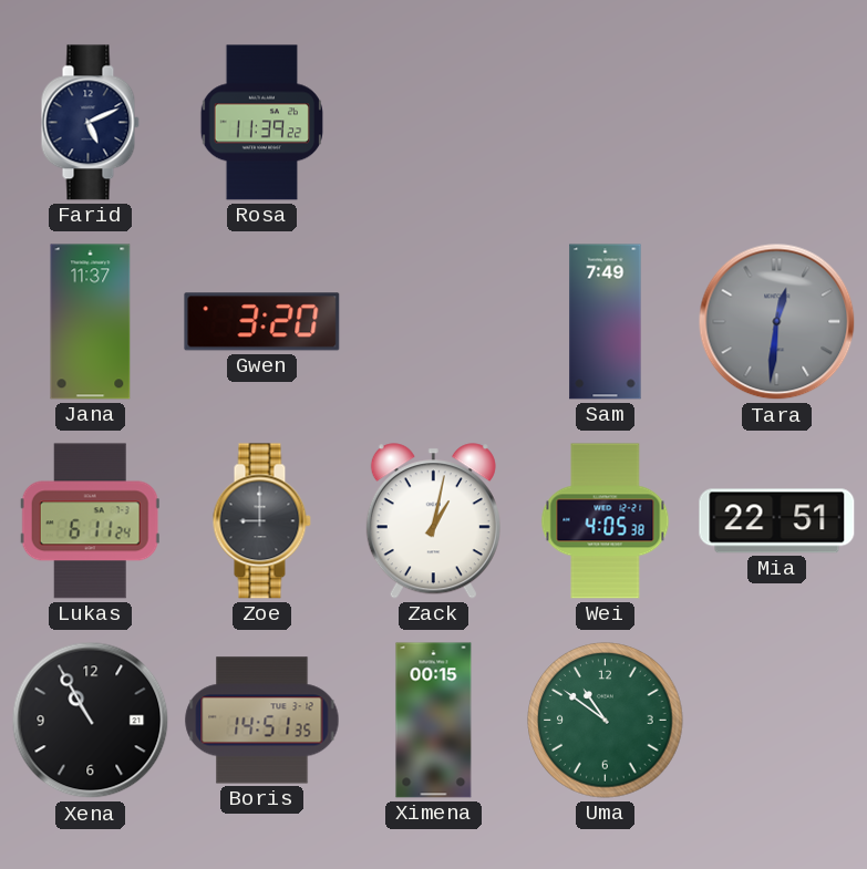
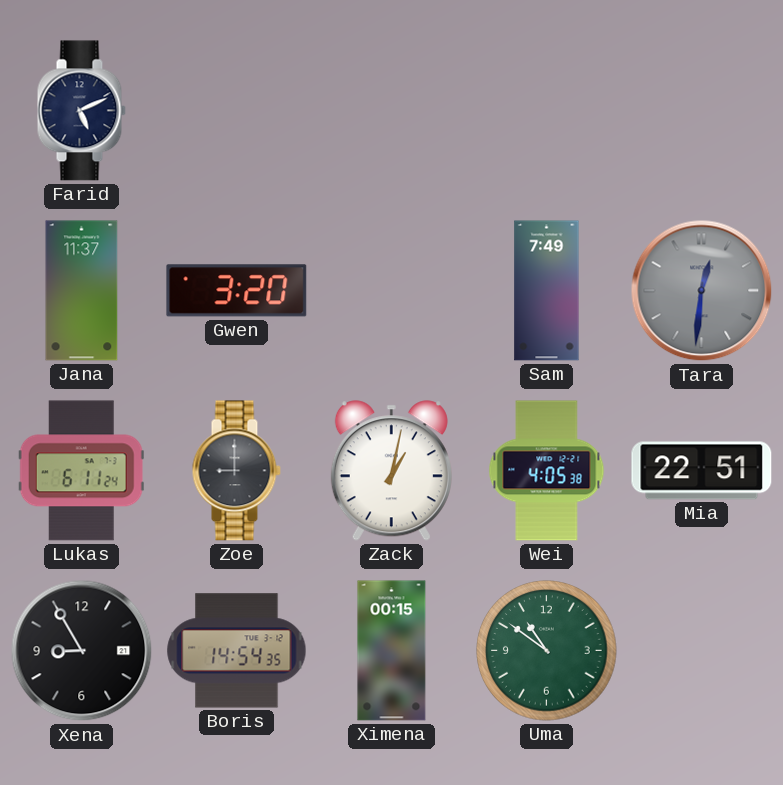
Rosa: 11:39 -> none
Xena: 10:55 -> 8:55
Boris: 14:51 -> 14:54
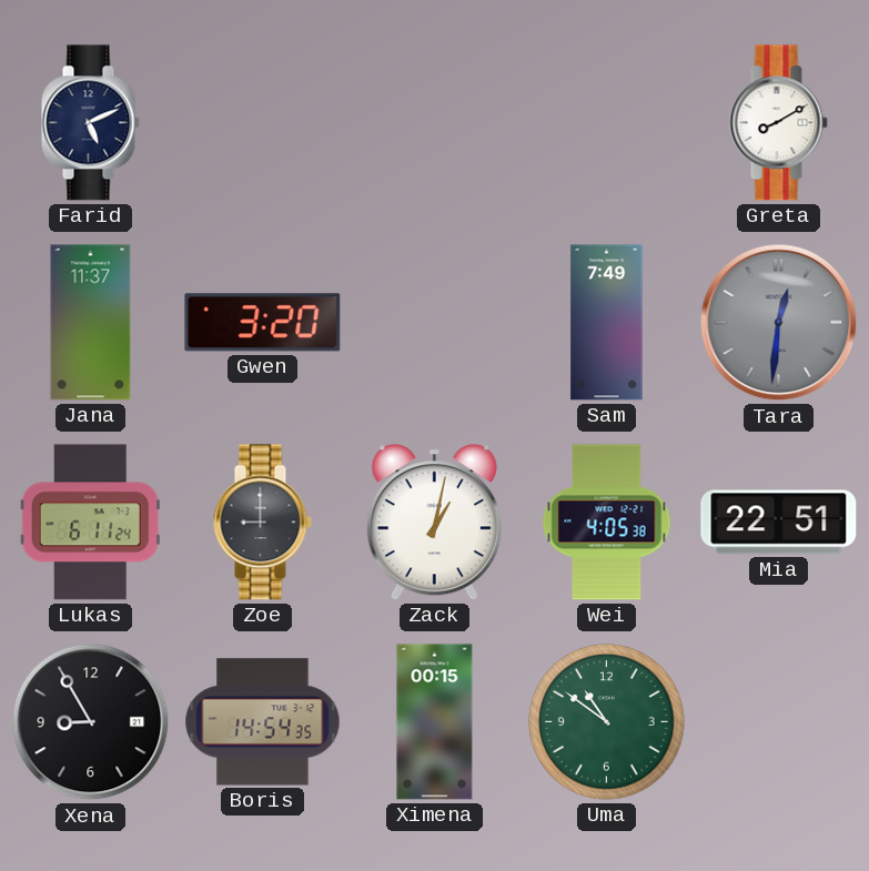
Greta: none -> 8:10
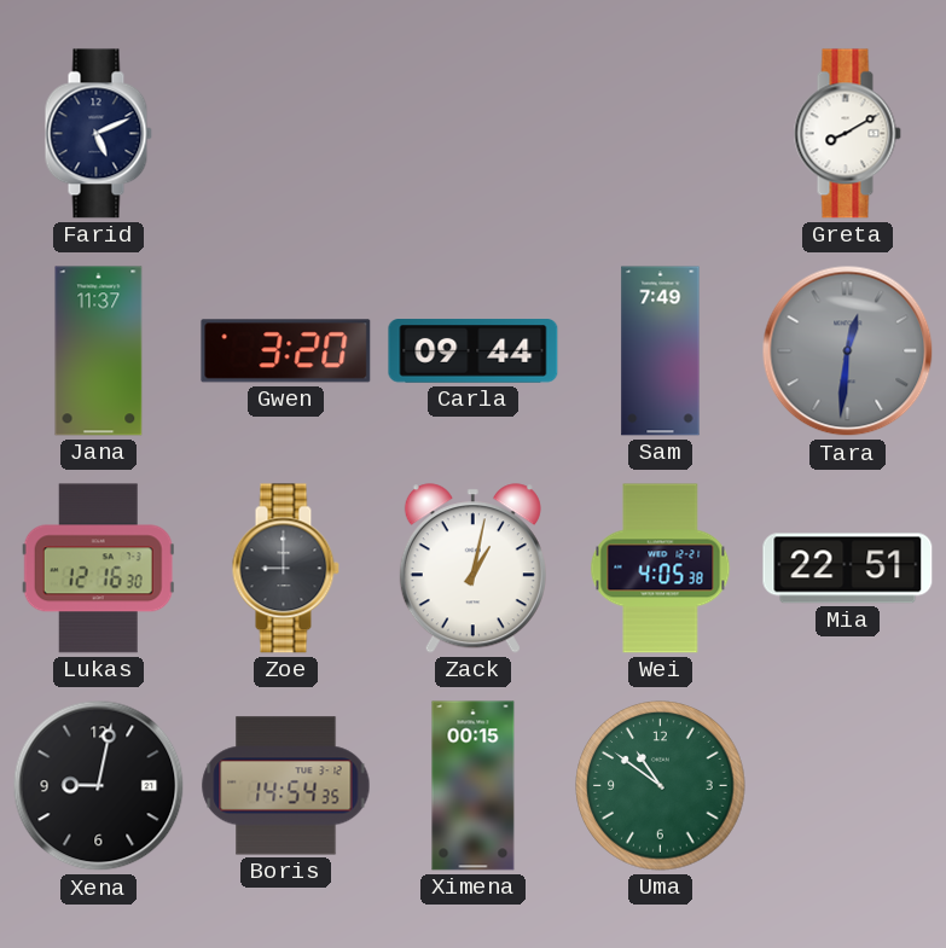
Carla: none -> 09:44
Lukas: 6:11 -> 12:16
Xena: 8:55 -> 9:02
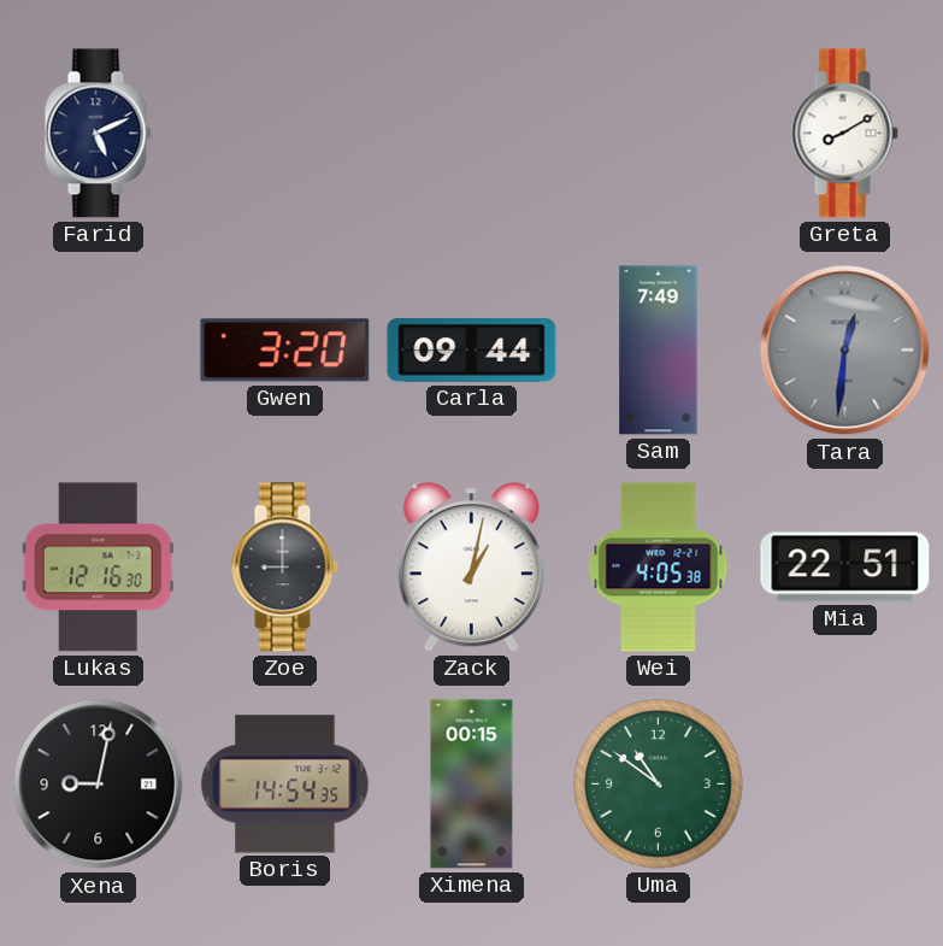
Jana: 11:37 -> none
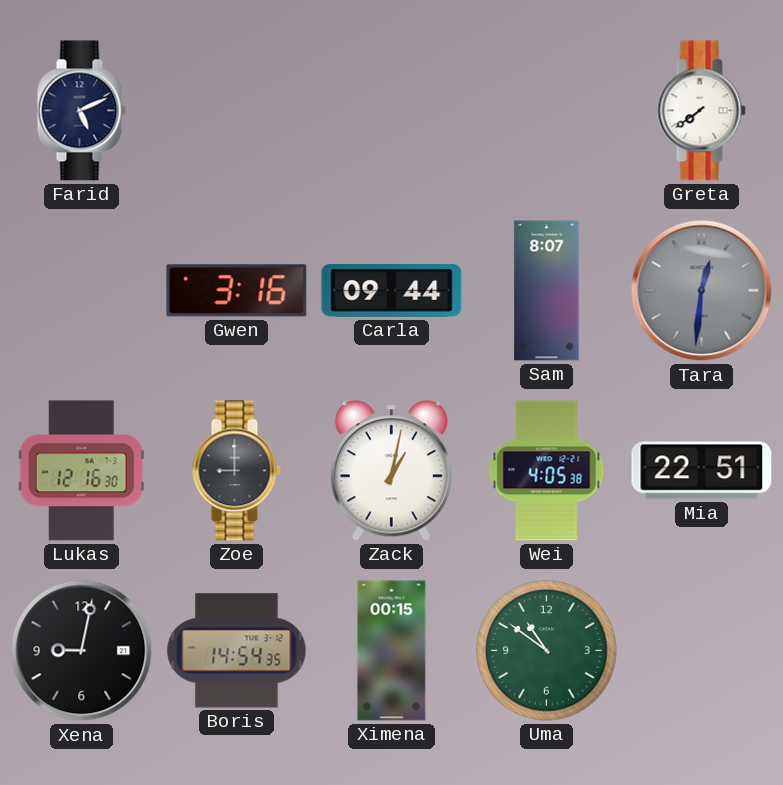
Greta: 8:10 -> 7:39
Gwen: 3:20 -> 3:16
Sam: 7:49 -> 8:07
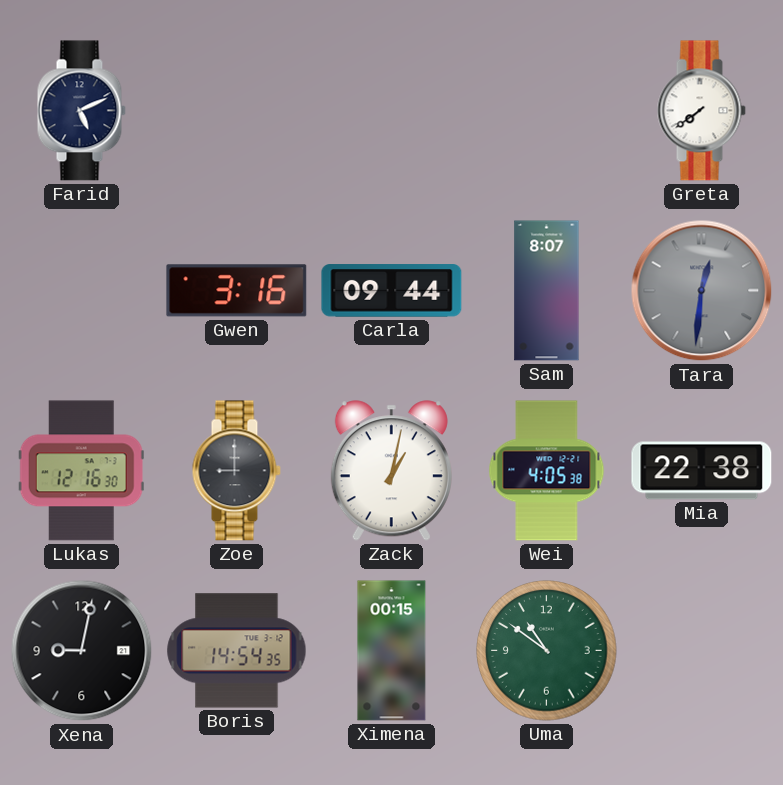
Mia: 22:51 -> 22:38
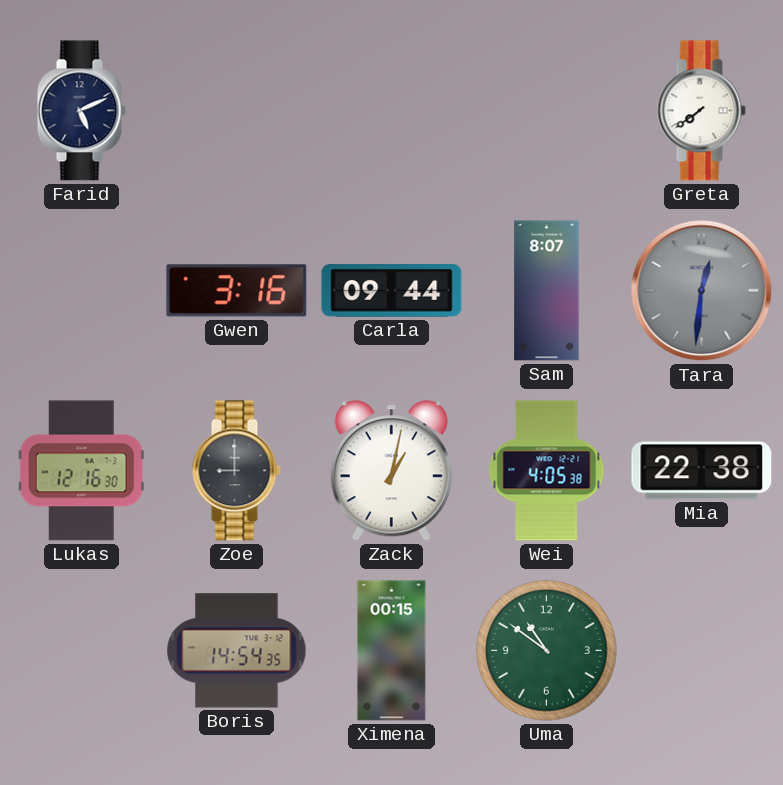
Xena: 9:02 -> none
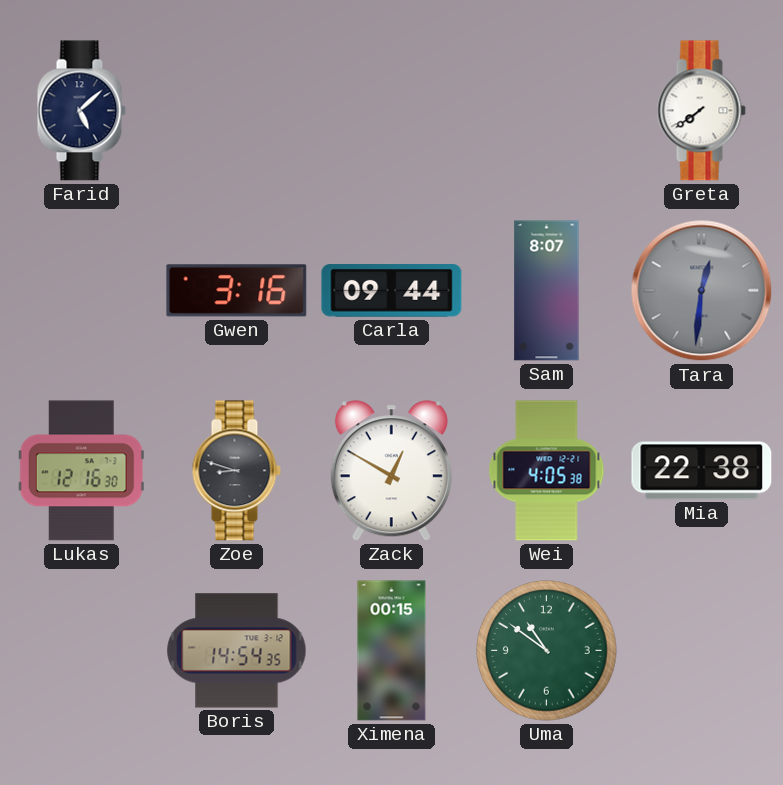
Farid: 5:11 -> 5:08
Zoe: 9:00 -> 8:48
Zack: 1:02 -> 12:50
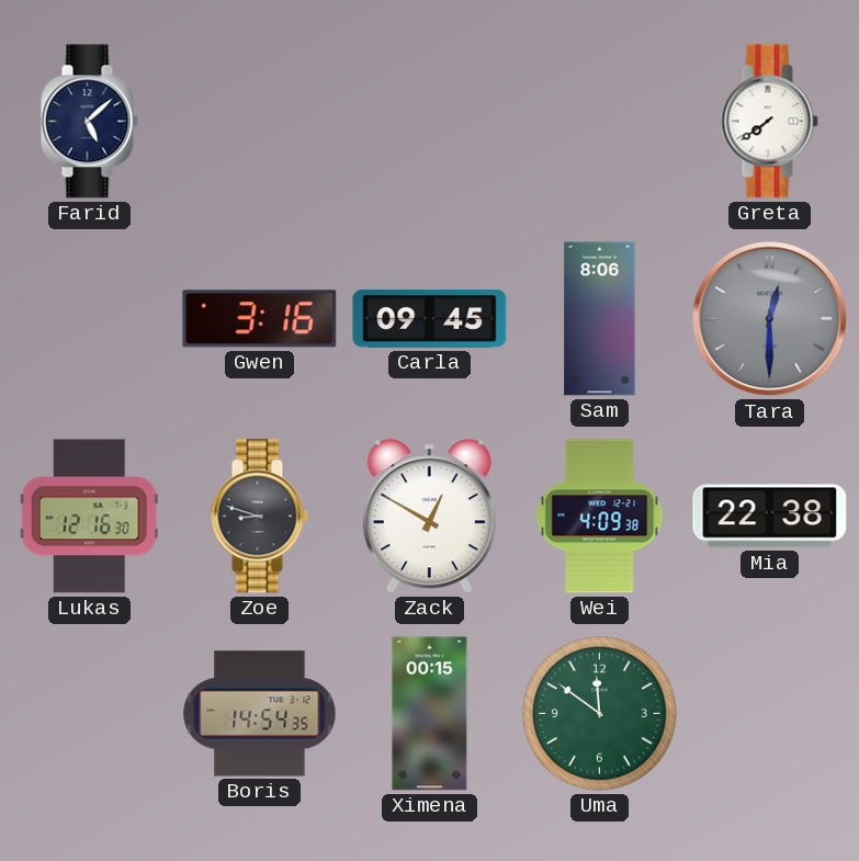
Carla: 09:44 -> 09:45
Sam: 8:07 -> 8:06
Tara: 12:31 -> 12:30
Wei: 4:05 -> 4:09
Uma: 10:51 -> 11:51
